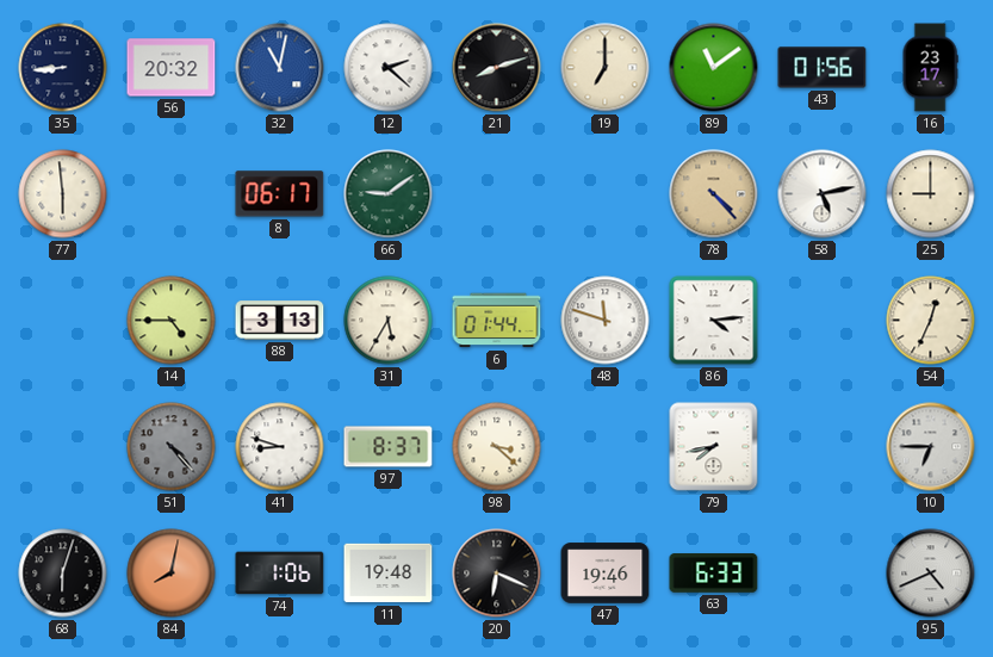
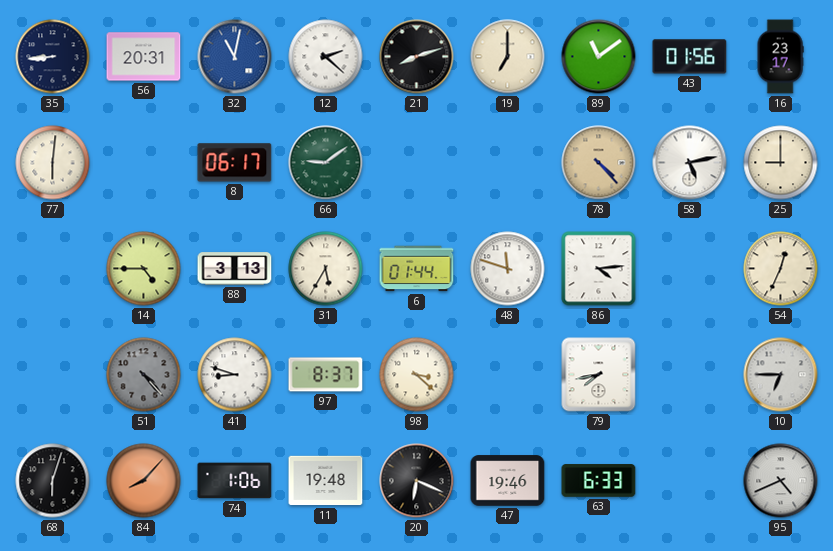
56: 20:32 -> 20:31
77: 5:59 -> 6:01
84: 8:02 -> 8:07
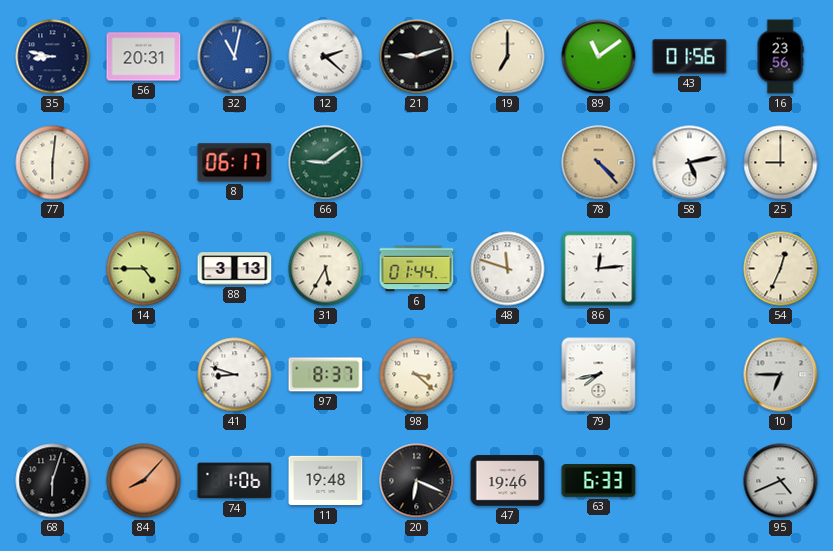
35: 8:44 -> 8:47
21: 8:12 -> 9:12
16: 23:17 -> 23:56
86: 4:14 -> 12:14
51: 4:23 -> none
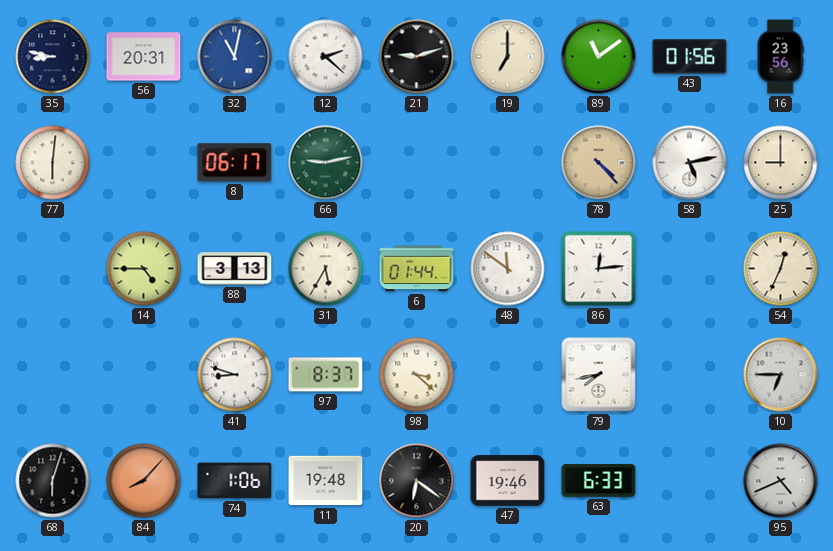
66: 9:09 -> 9:13
48: 11:48 -> 11:51
20: 6:19 -> 6:21
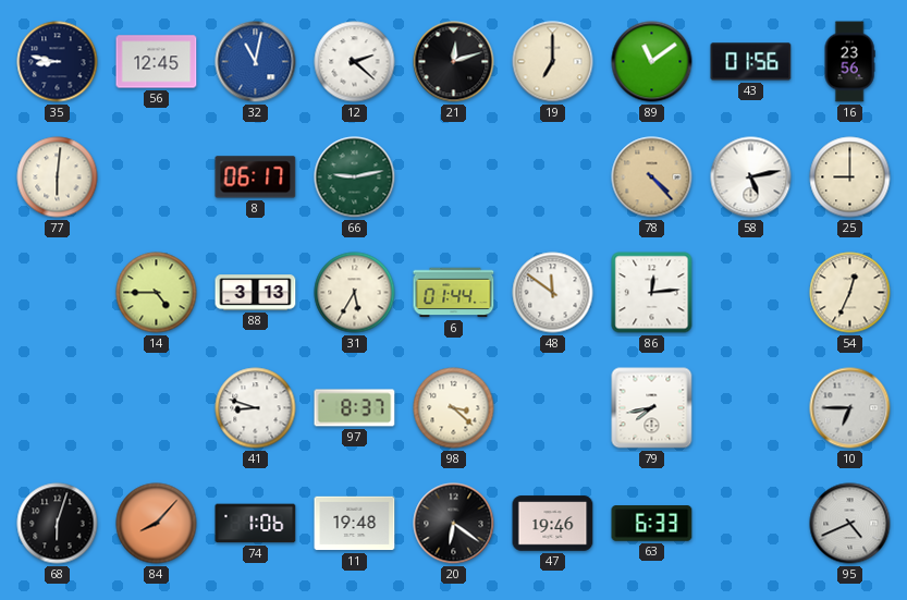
56: 20:31 -> 12:45
21: 9:12 -> 12:12
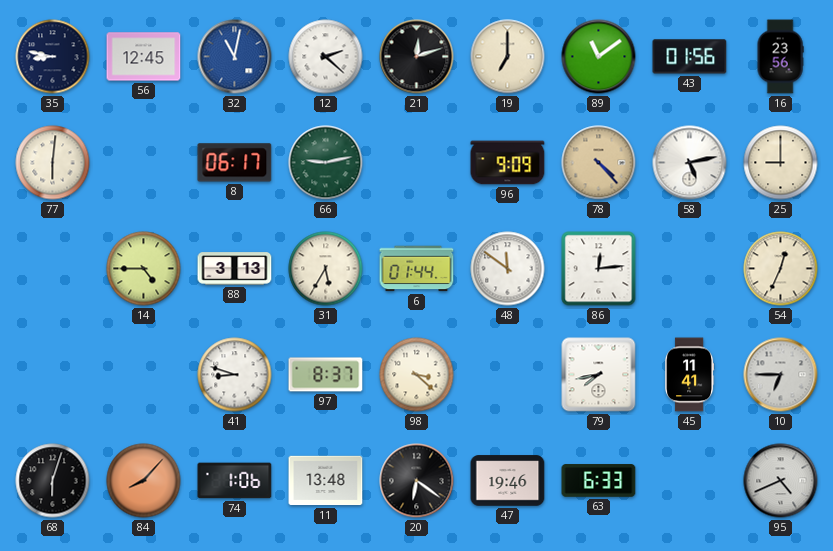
96: none -> 9:09
45: none -> 11:41
11: 19:48 -> 13:48
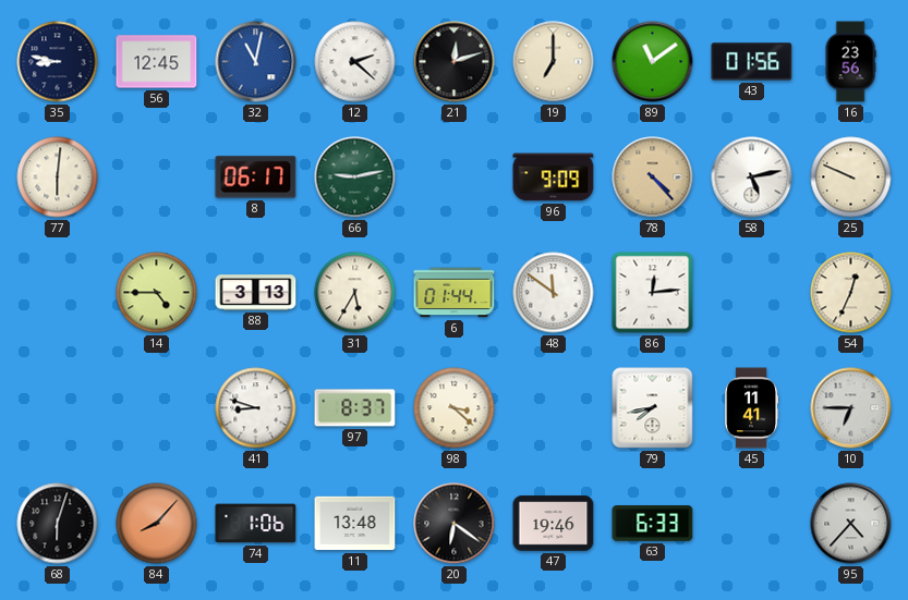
25: 9:00 -> 9:49
95: 4:41 -> 4:37
